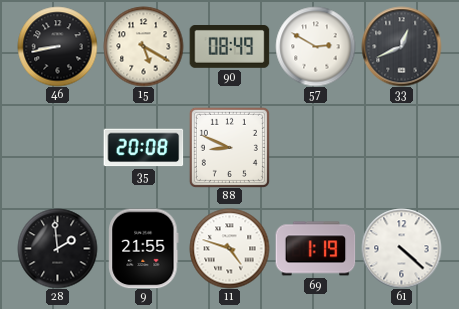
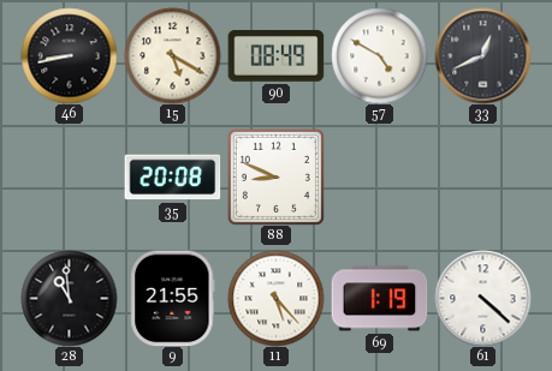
57: 2:50 -> 4:50
28: 1:59 -> 10:59
11: 4:48 -> 5:23
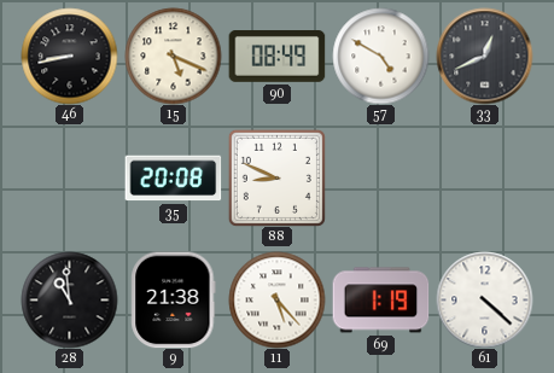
15: 5:20 -> 5:19
9: 21:55 -> 21:38
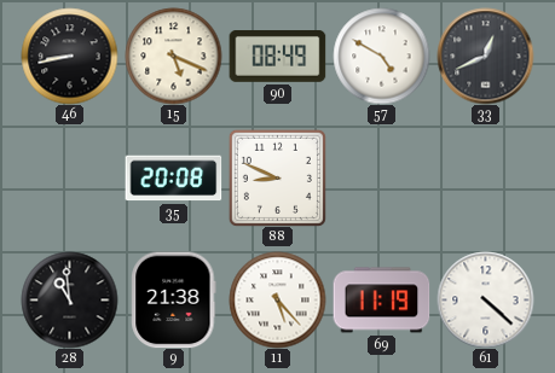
69: 1:19 -> 11:19
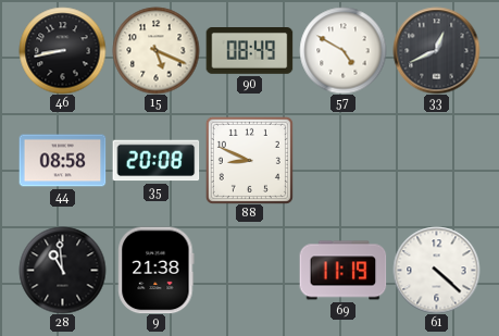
44: none -> 08:58
11: 5:23 -> none
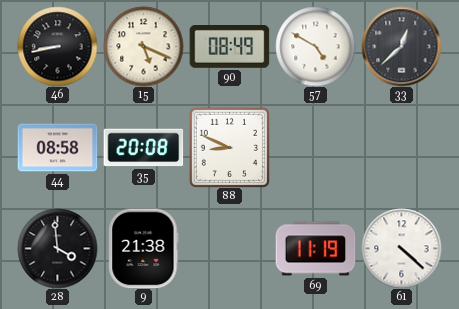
33: 12:41 -> 12:38
28: 10:59 -> 3:59
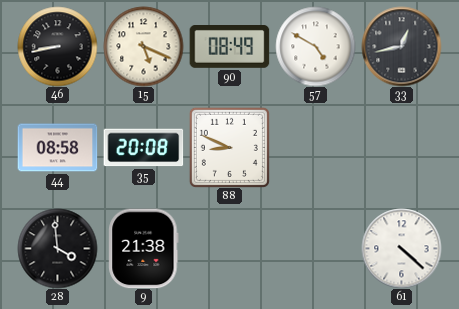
33: 12:38 -> 12:43
69: 11:19 -> none
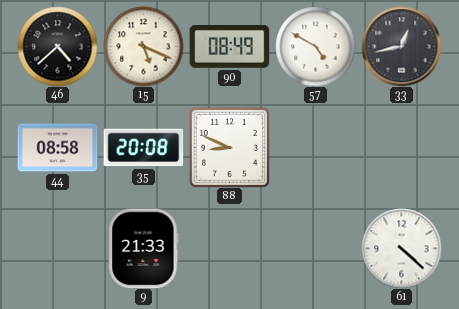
46: 8:43 -> 4:38
28: 3:59 -> none
9: 21:38 -> 21:33
